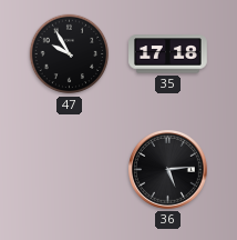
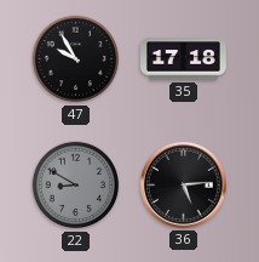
22: none -> 8:50
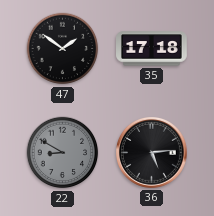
47: 9:55 -> 1:51
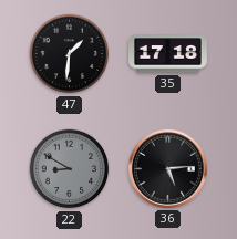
47: 1:51 -> 1:31
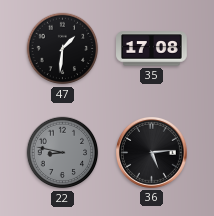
35: 17:18 -> 17:08
22: 8:50 -> 8:47
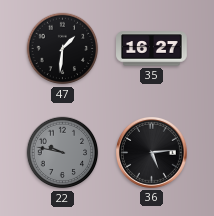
35: 17:08 -> 16:27
22: 8:47 -> 9:47
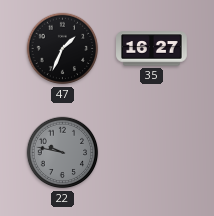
47: 1:31 -> 1:34
36: 5:14 -> none
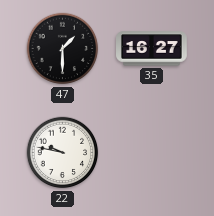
47: 1:34 -> 1:30
22 dial: grey -> white
